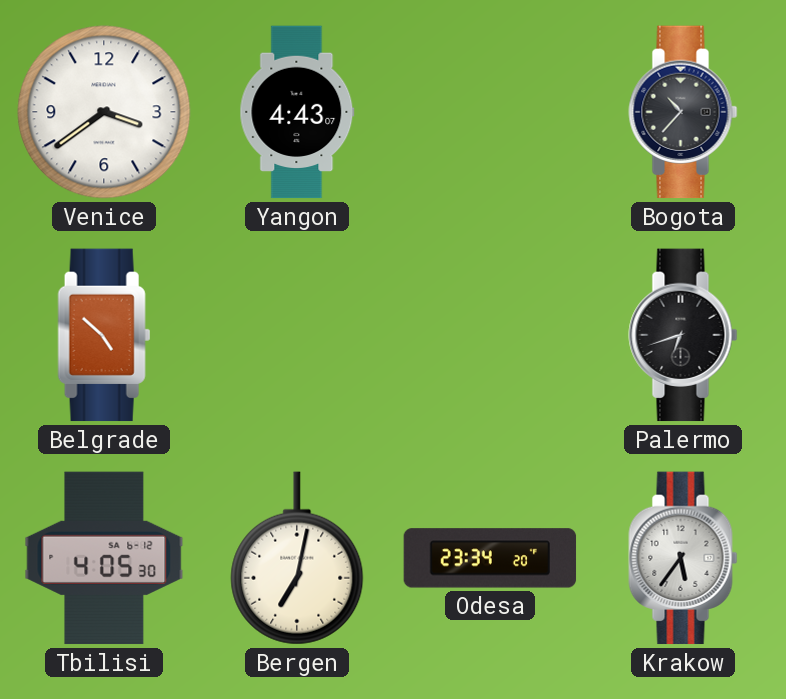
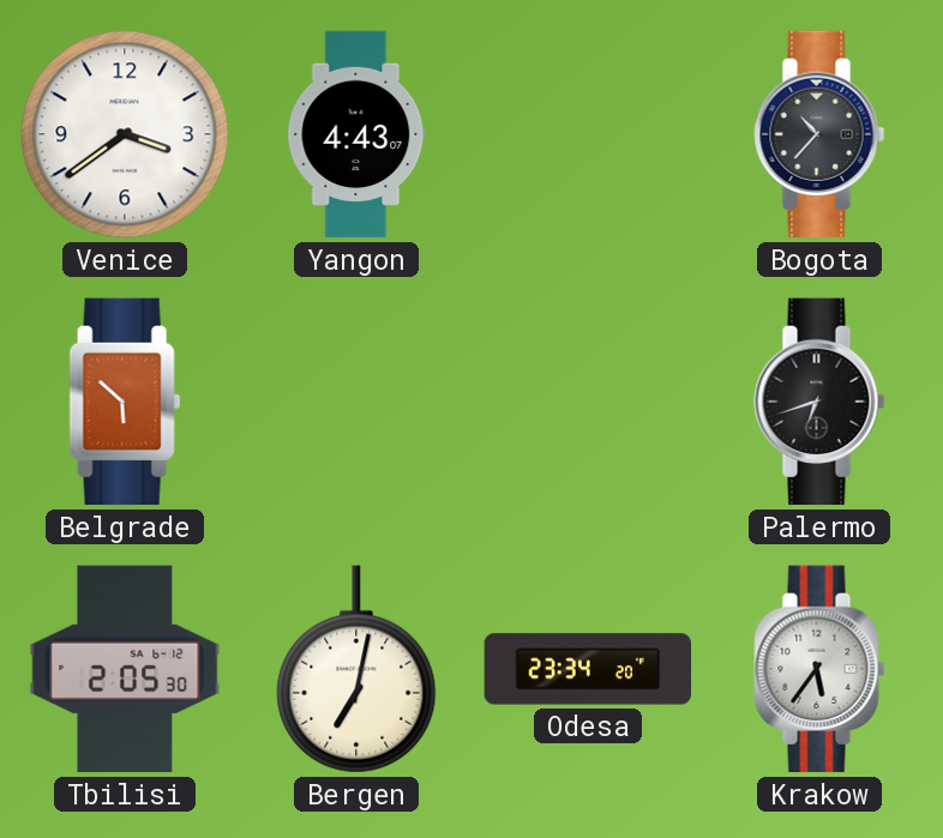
Belgrade: 4:52 -> 5:52
Tbilisi: 4:05 -> 2:05
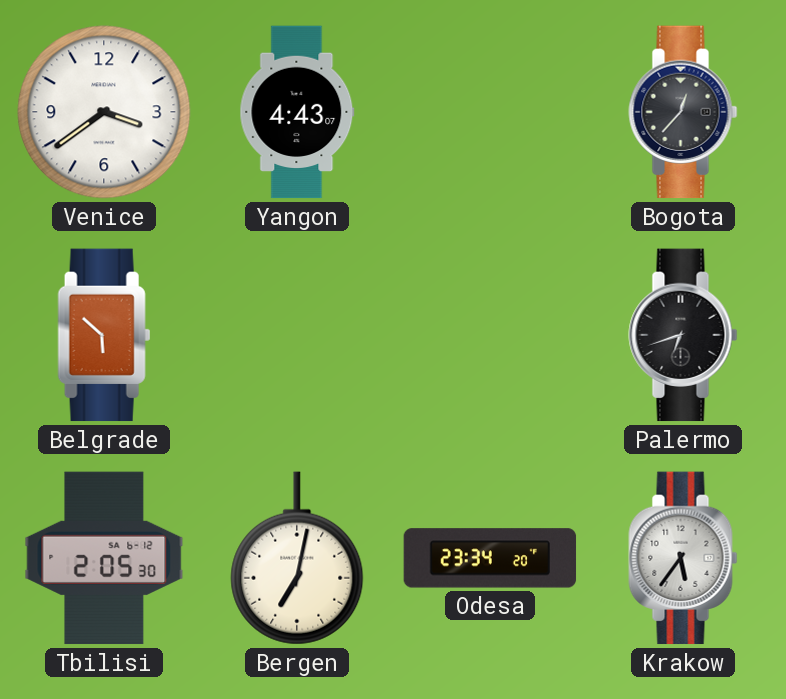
Bogota: 10:37 -> 12:37
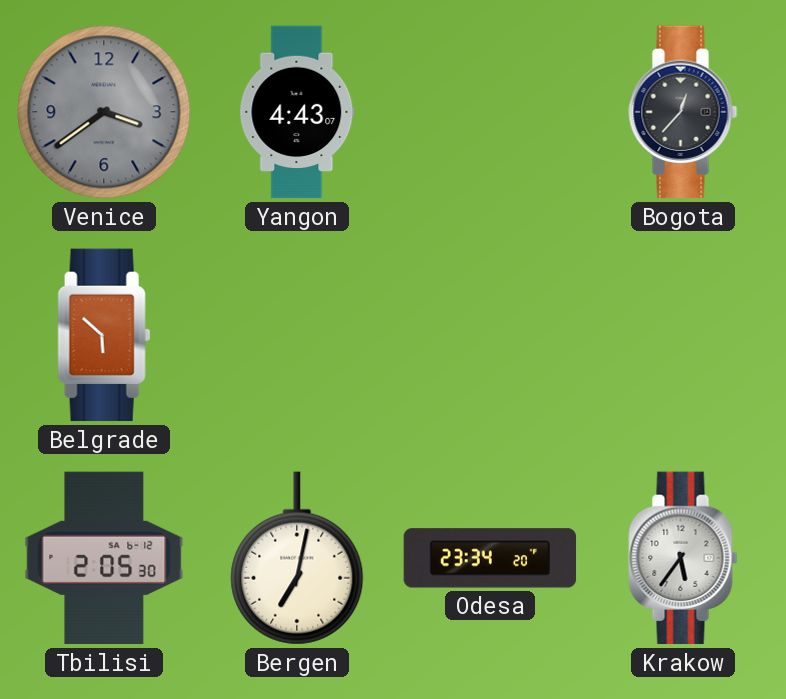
Venice dial: white -> grey
Palermo: 6:42 -> none
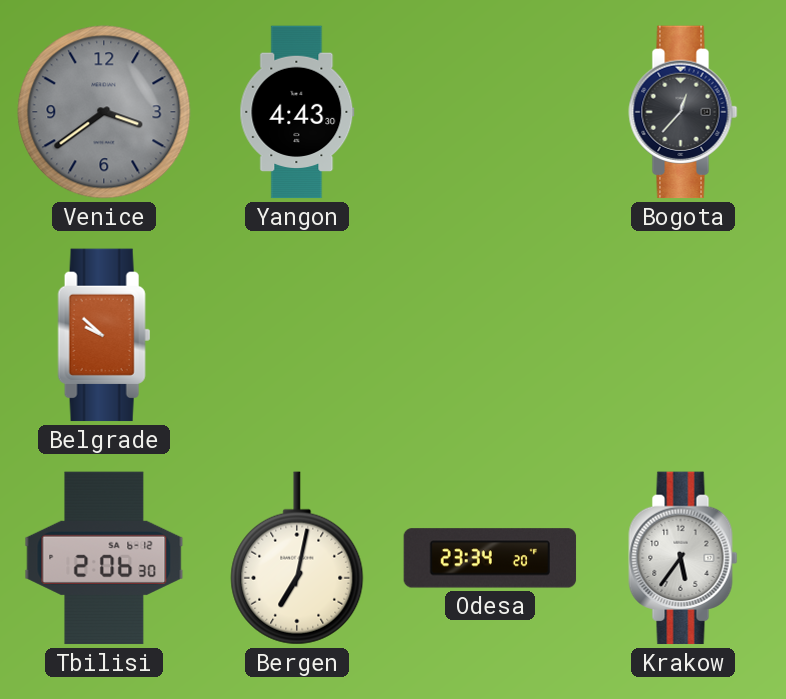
Yangon: 4:43:07 -> 4:43:30
Belgrade: 5:52 -> 9:52
Tbilisi: 2:05 -> 2:06
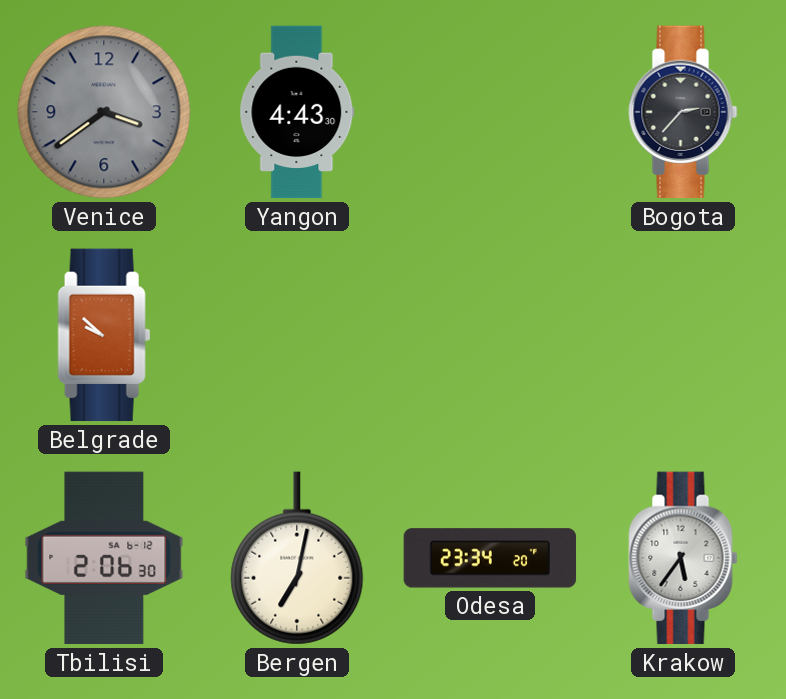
Bogota: 12:37 -> 2:37
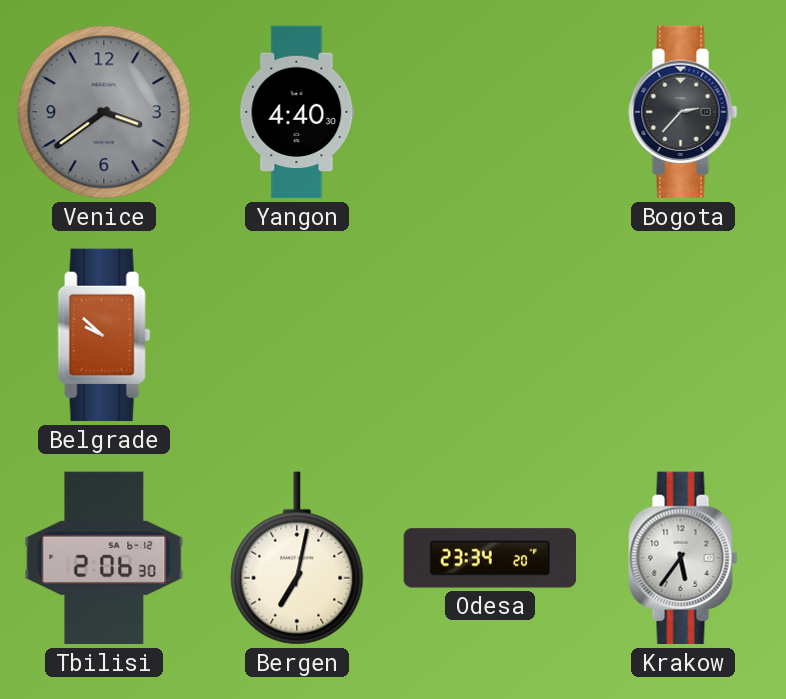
Yangon: 4:43 -> 4:40
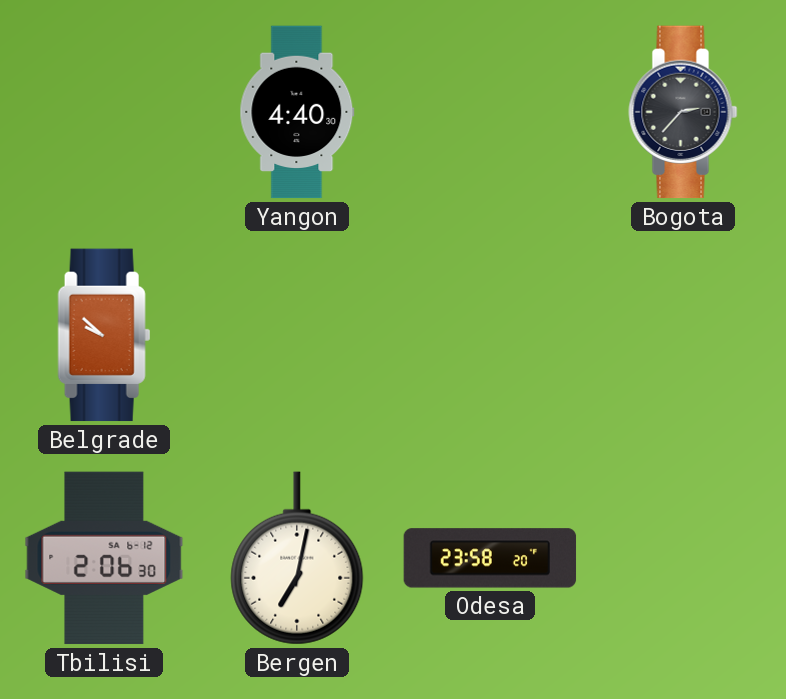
Venice: 3:39 -> none
Odesa: 23:34 -> 23:58
Krakow: 5:36 -> none
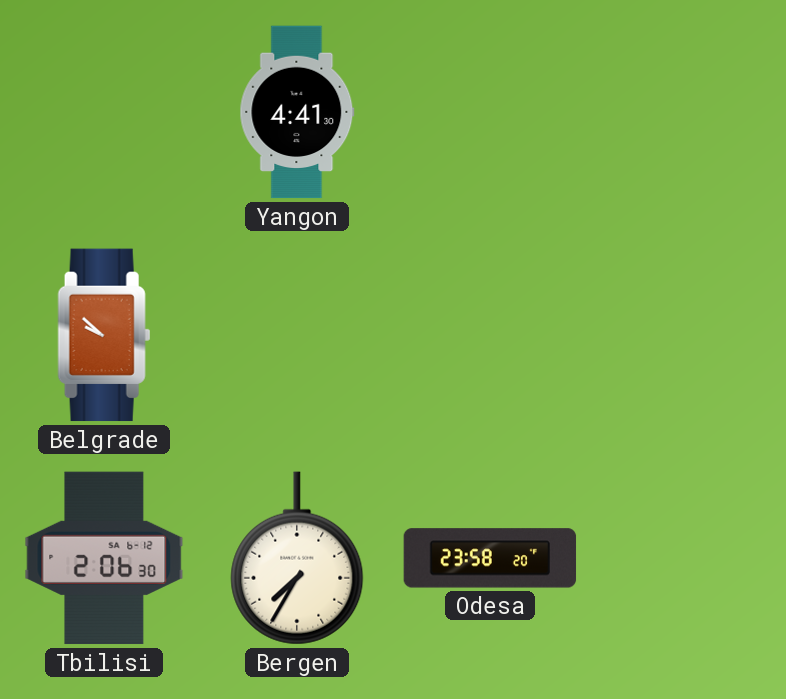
Yangon: 4:40 -> 4:41
Bogota: 2:37 -> none
Bergen: 7:02 -> 7:35
